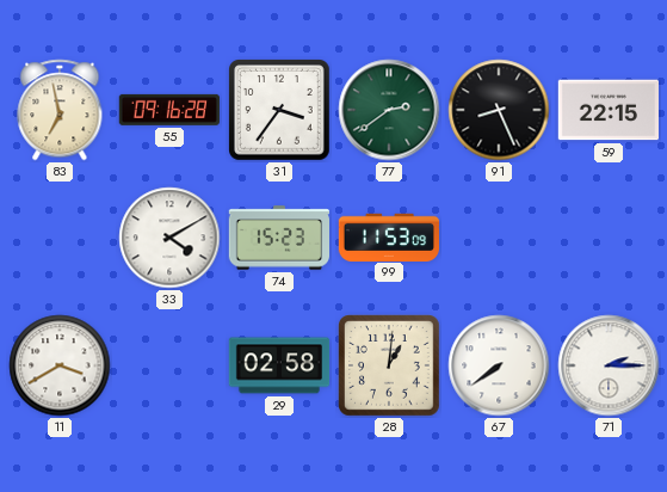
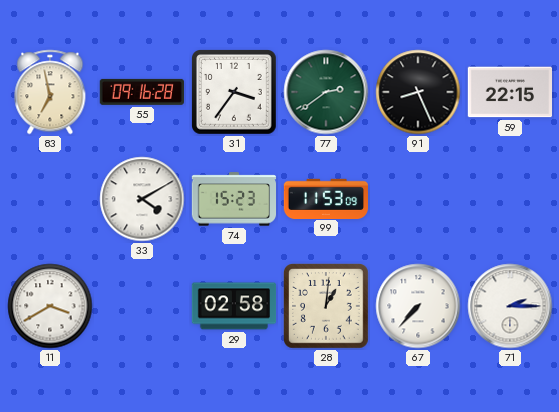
67: 7:39 -> 7:37
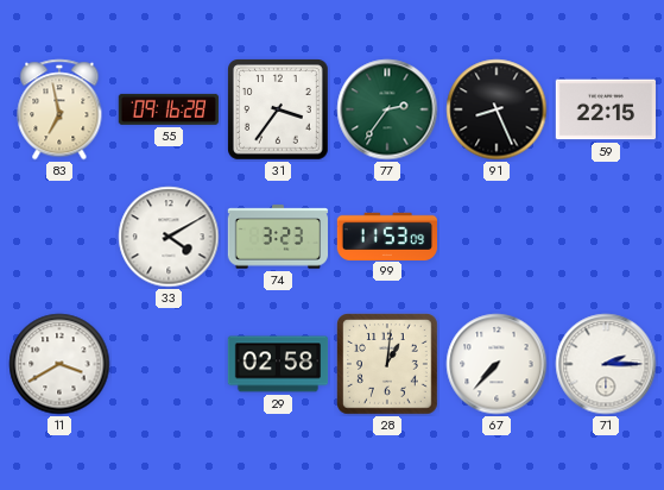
77: 2:39 -> 2:36
74: 15:23 -> 3:23
